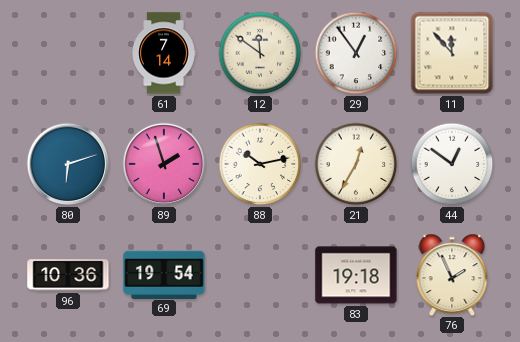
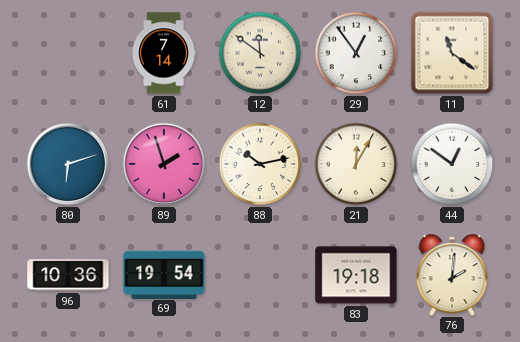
11: 11:53 -> 11:21
21: 12:35 -> 12:05
76: 1:56 -> 2:01
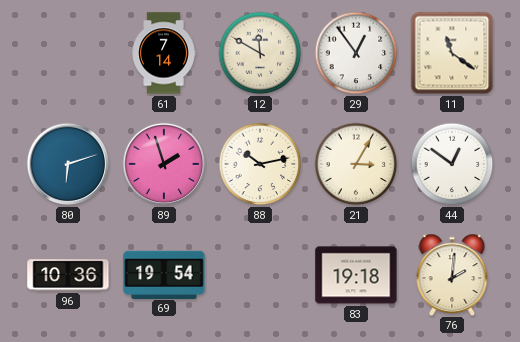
12: 11:51 -> 11:50
21: 12:05 -> 3:05
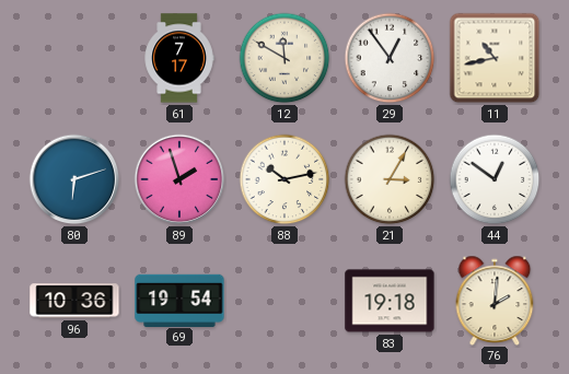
61: 7:14 -> 7:17
11: 11:21 -> 10:43
